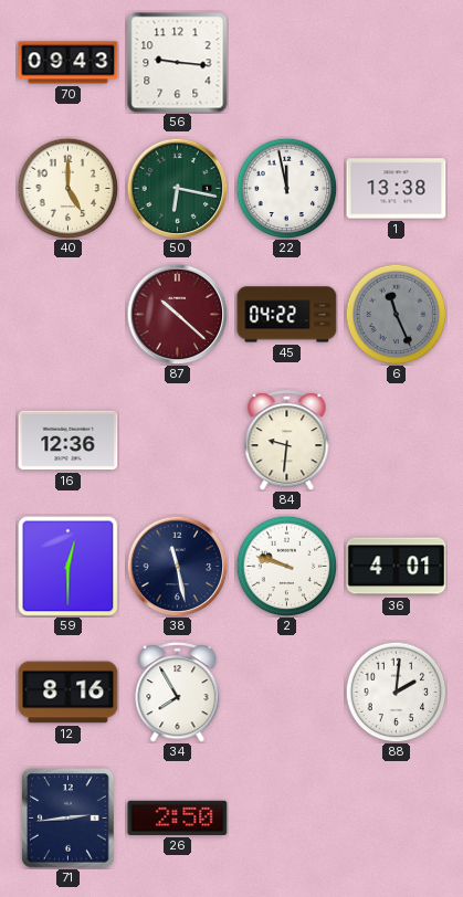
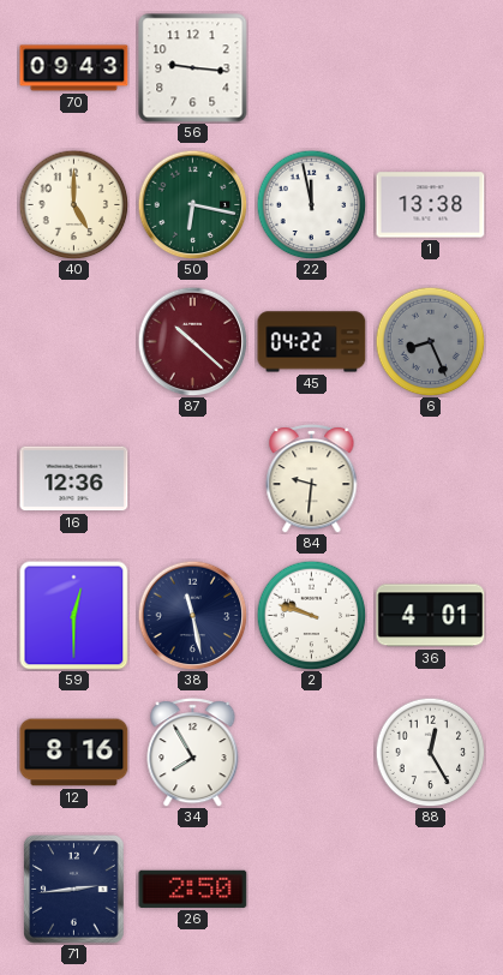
6: 11:26 -> 8:26
88: 2:01 -> 12:25
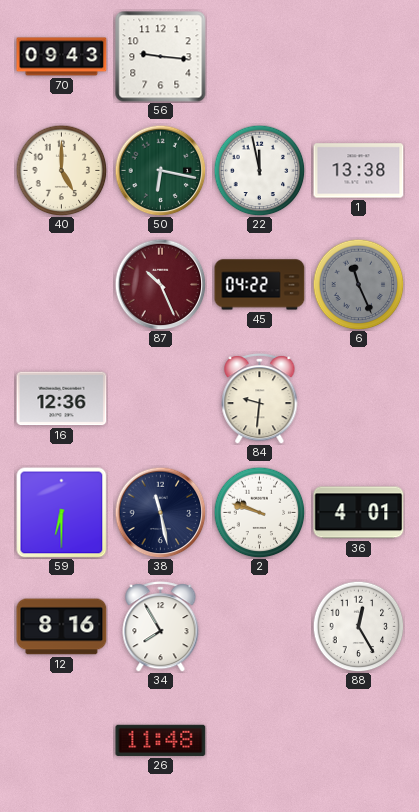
87: 10:22 -> 10:26
6: 8:26 -> 11:26
59: 12:30 -> 6:30
71: 2:44 -> none
26: 2:50 -> 11:48
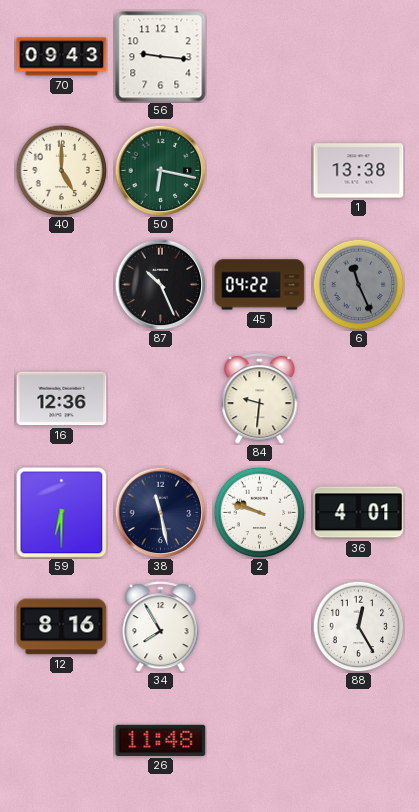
22: 11:58 -> none
87 dial: burgundy -> black
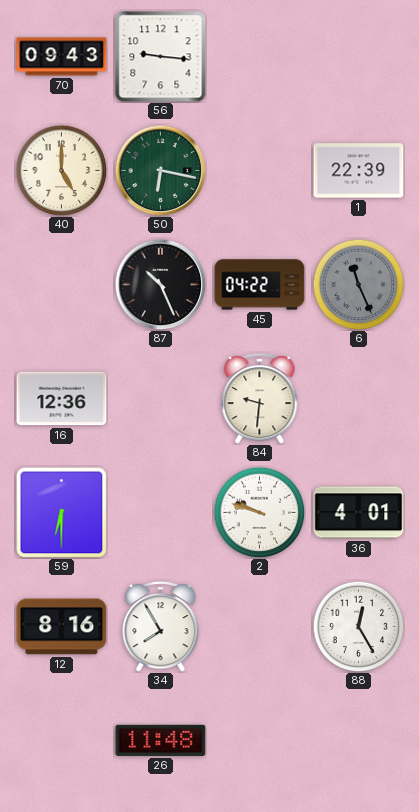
1: 13:38 -> 22:39
38: 11:28 -> none
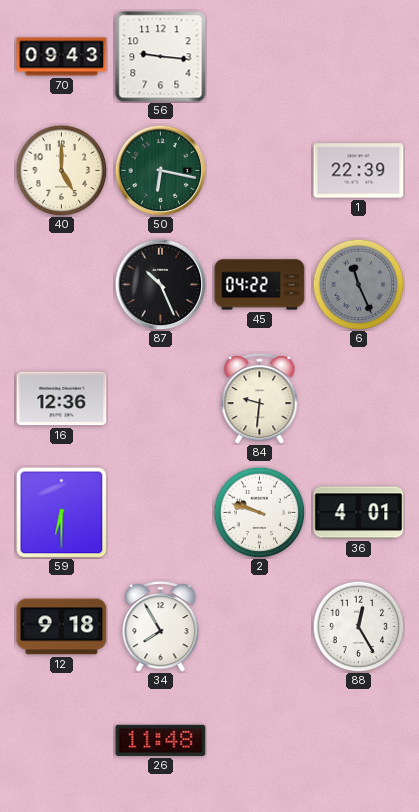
12: 8:16 -> 9:18
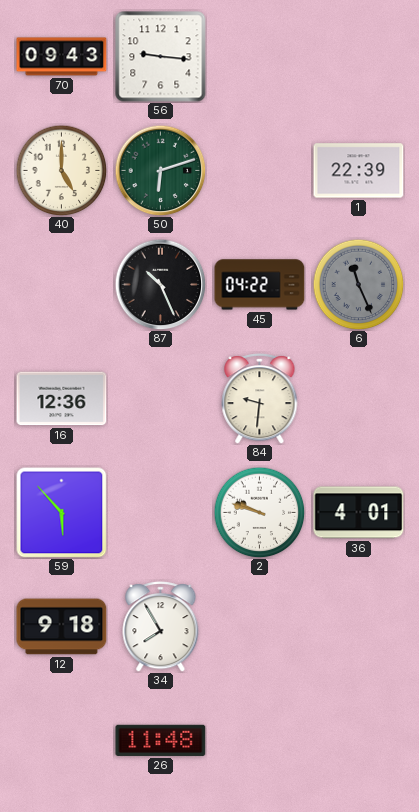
50: 6:17 -> 6:12
59: 6:30 -> 5:53
88: 12:25 -> none
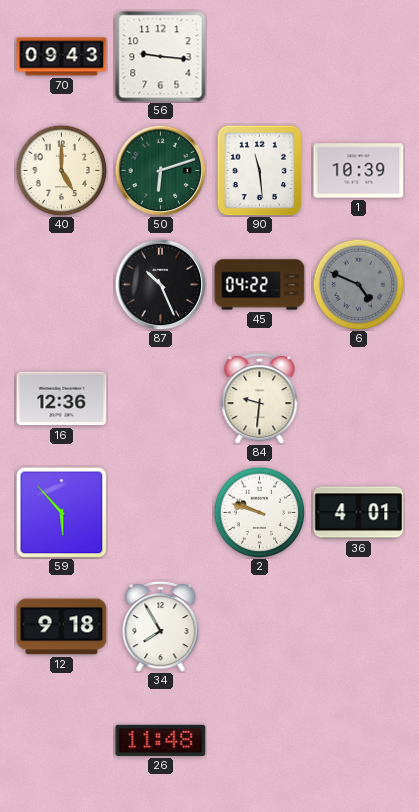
90: none -> 11:29
1: 22:39 -> 10:39
6: 11:26 -> 4:49
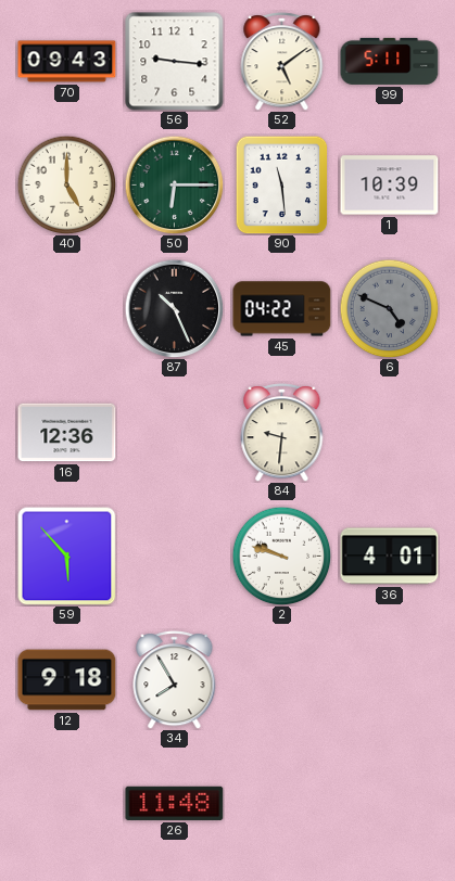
52: none -> 5:09
99: none -> 5:11
50: 6:12 -> 6:15
